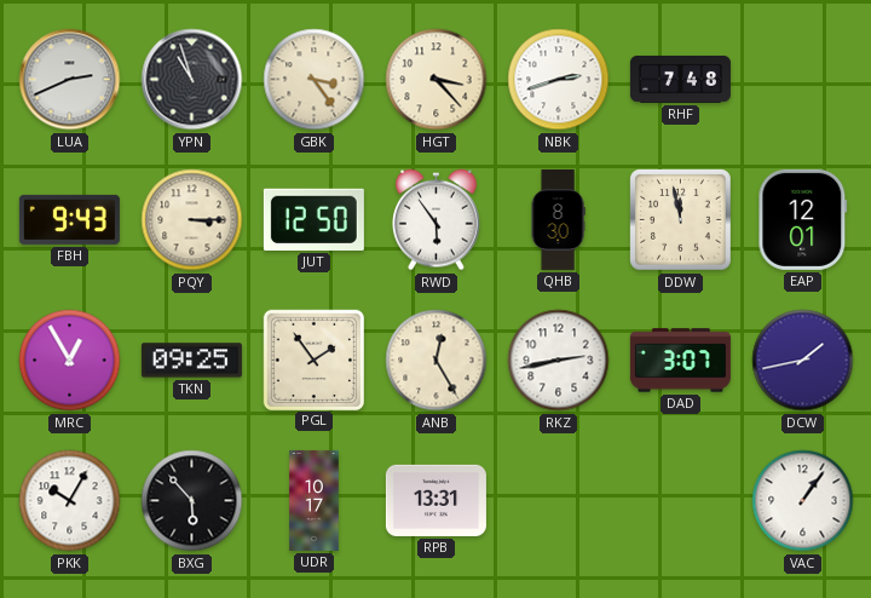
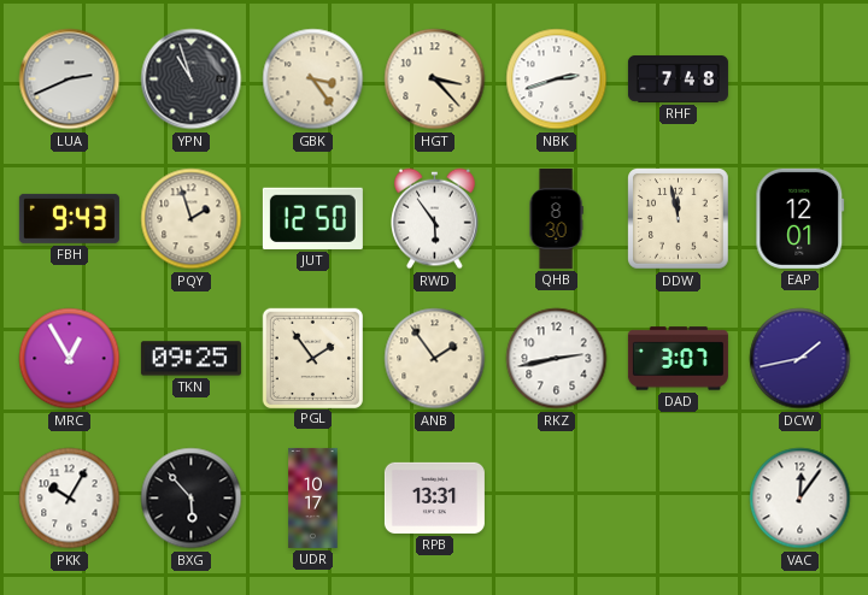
PQY: 3:15 -> 1:57
ANB: 12:25 -> 1:54
VAC: 1:06 -> 12:06
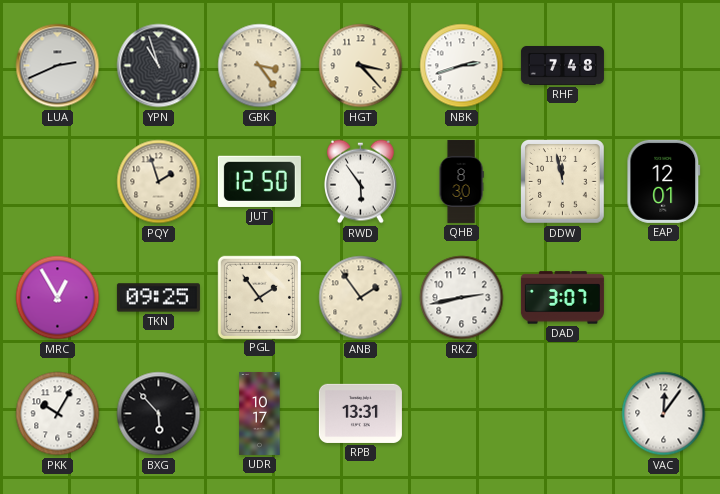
FBH: 9:43 -> none
DCW: 1:43 -> none
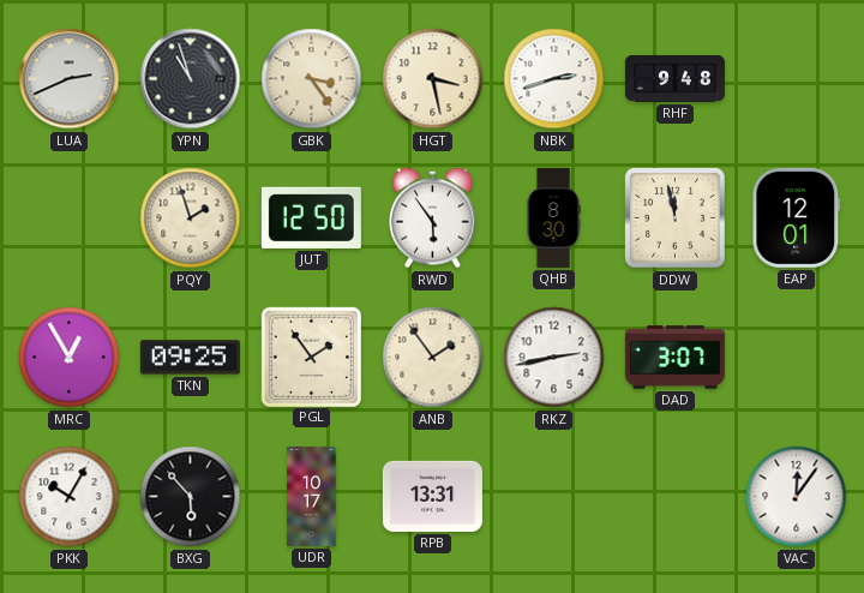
HGT: 3:23 -> 3:28
RHF: 7:48 -> 9:48
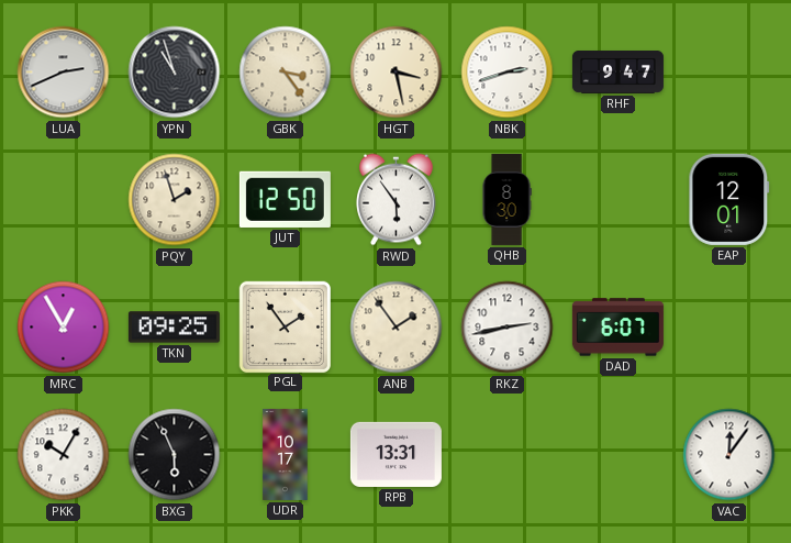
RHF: 9:48 -> 9:47
DDW: 11:58 -> none
DAD: 3:07 -> 6:07
BXG: 5:53 -> 5:56
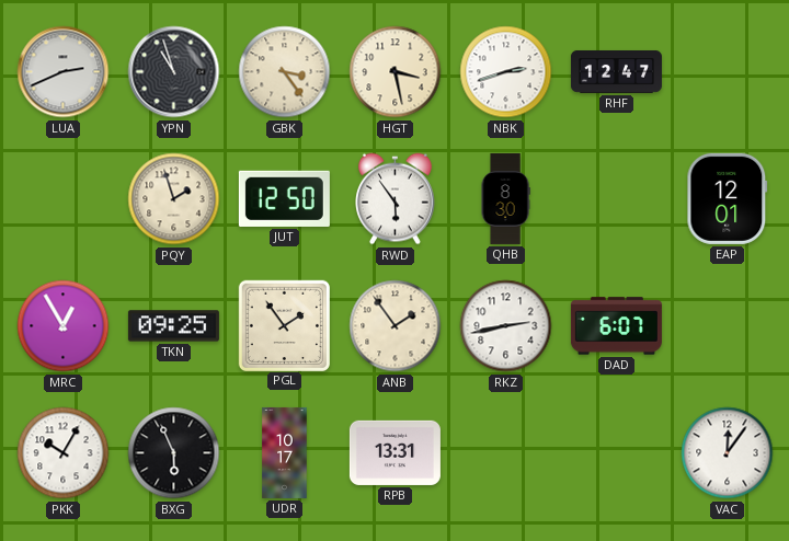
RHF: 9:47 -> 12:47
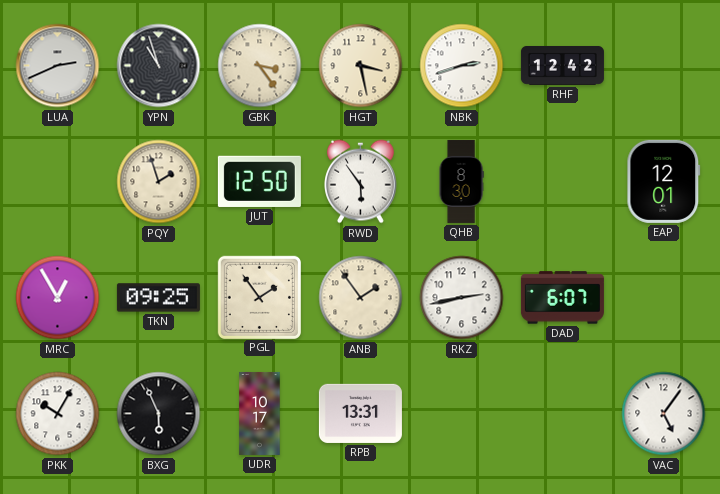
RHF: 12:47 -> 12:42
VAC: 12:06 -> 5:06
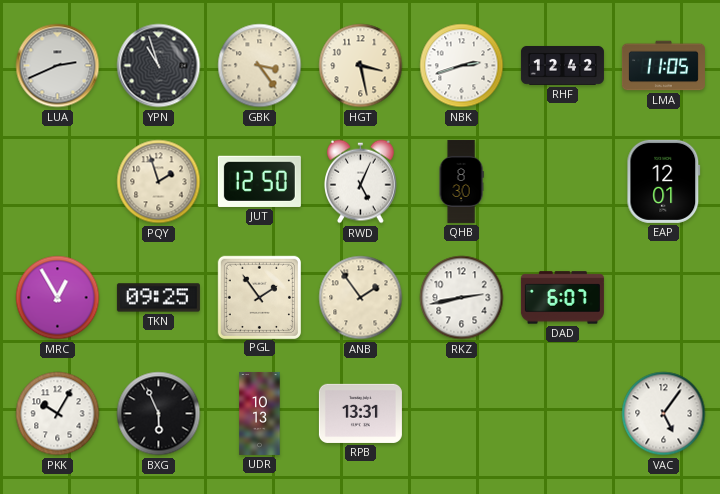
LMA: none -> 11:05
RWD: 5:54 -> 5:04
UDR: 10:17 -> 10:13
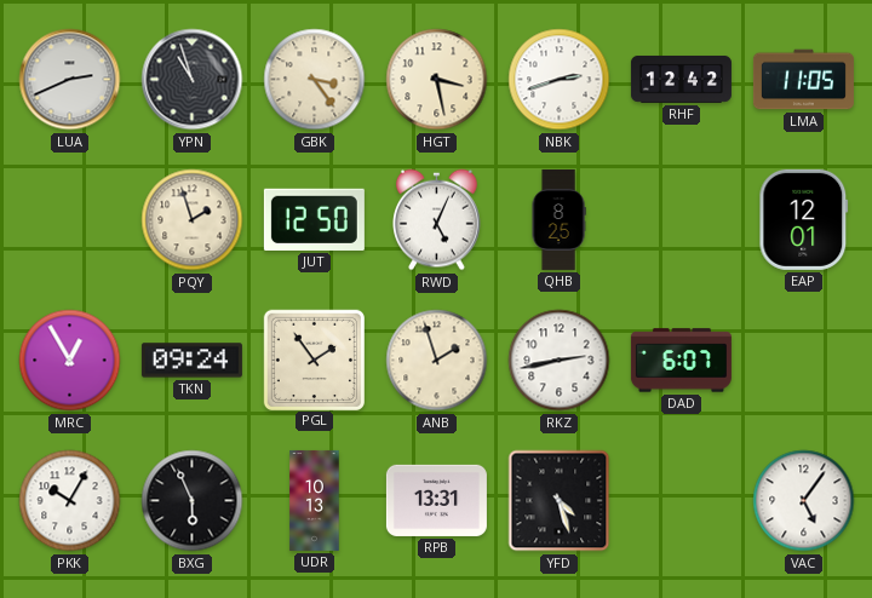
QHB: 8:30 -> 8:25
TKN: 09:25 -> 09:24
ANB: 1:54 -> 1:57
YFD: none -> 4:27
